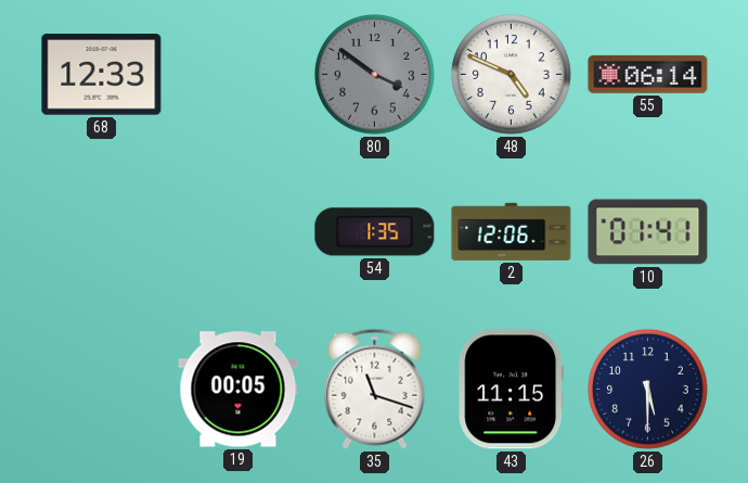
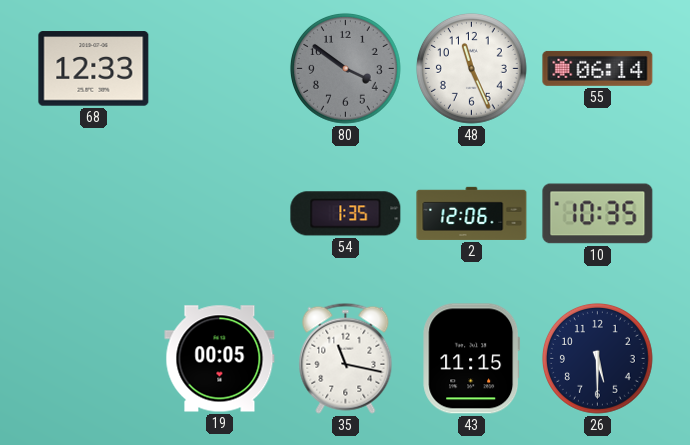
48: 4:49 -> 11:26
10: 01:41 -> 10:35
35: 11:18 -> 11:17
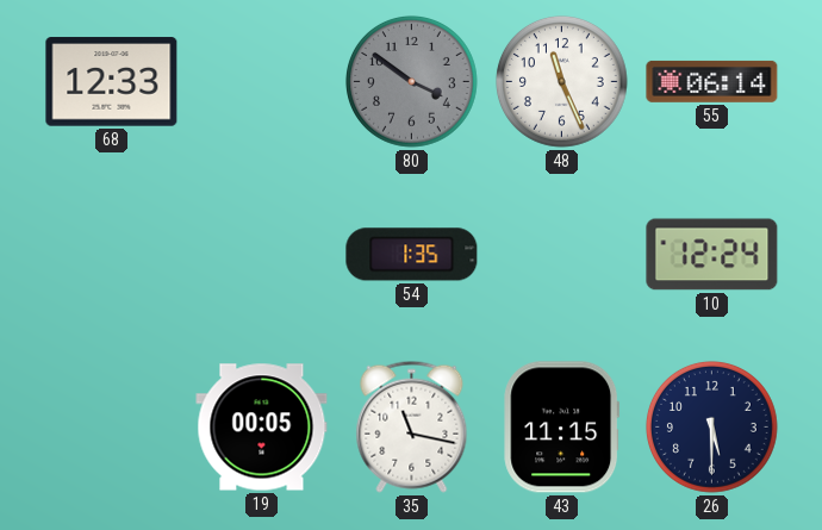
2: 12:06 -> none
10: 10:35 -> 12:24
